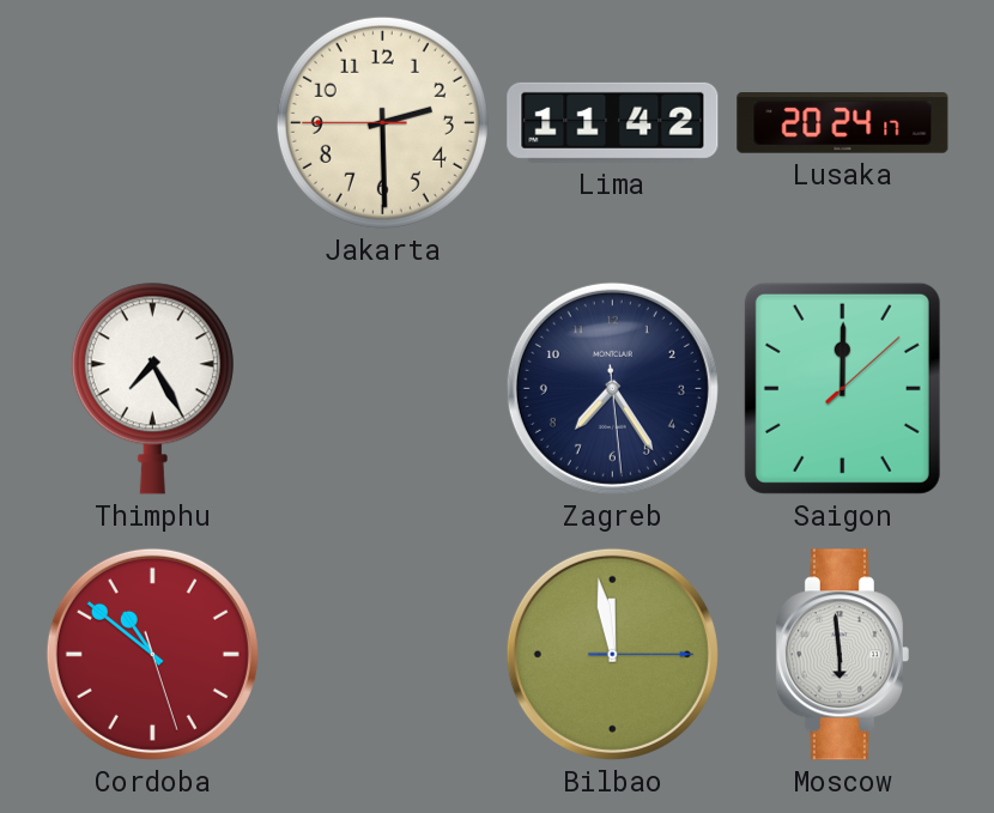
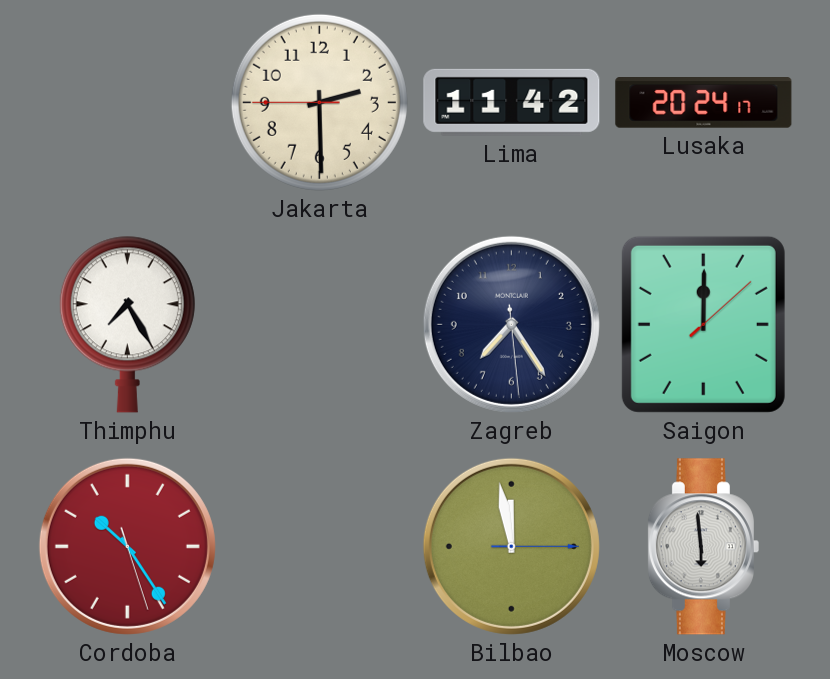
Cordoba: 10:51 -> 10:24
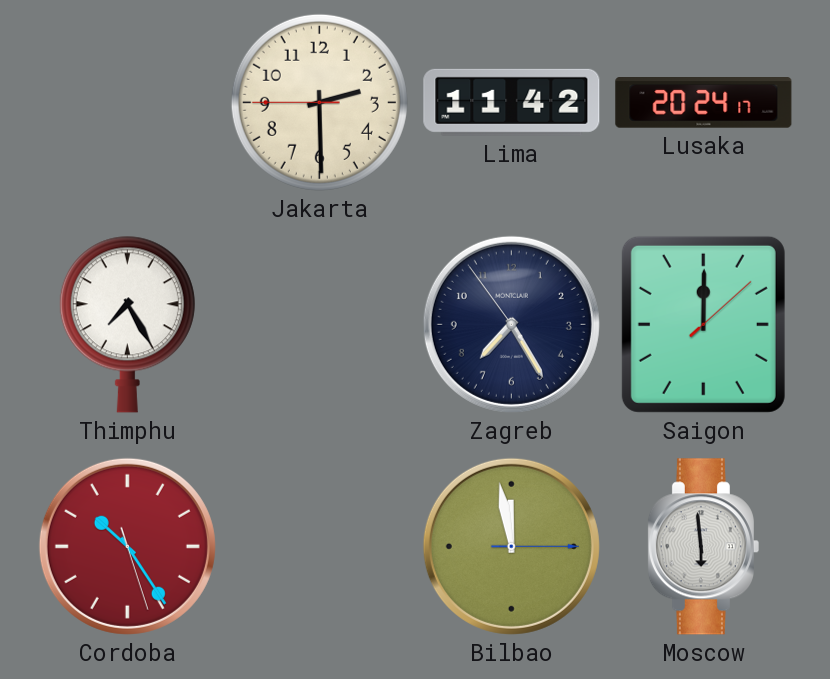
Zagreb: 7:24:29 -> 7:24:54
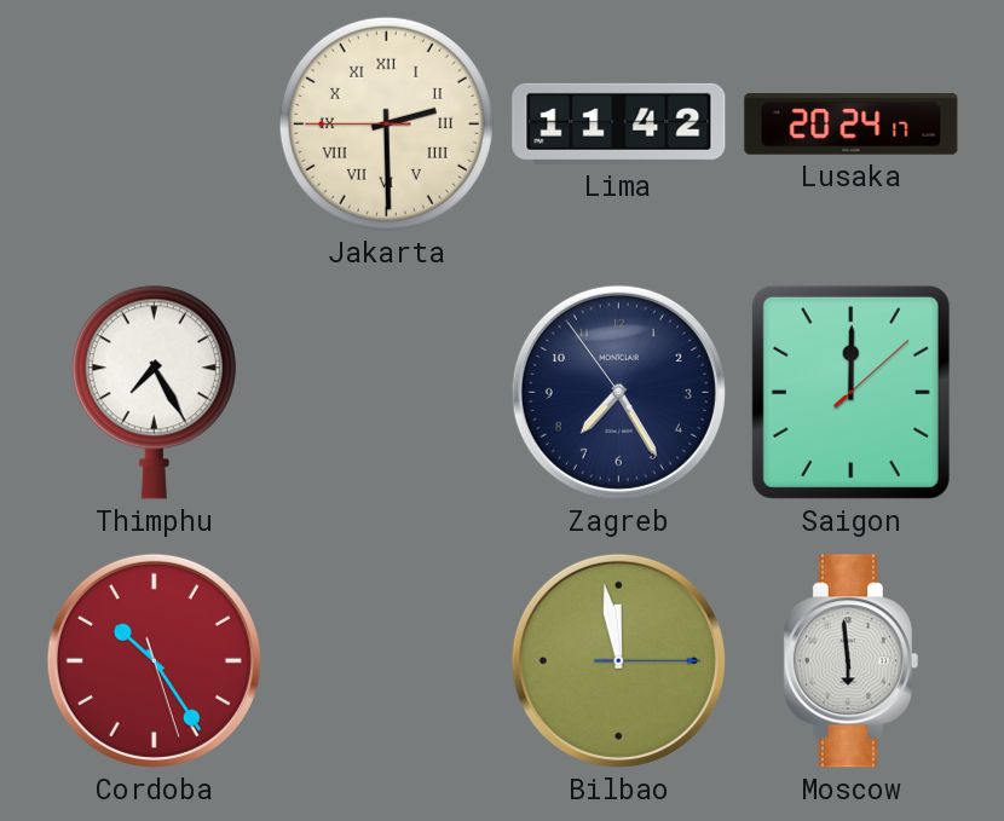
Jakarta numerals: Arabic -> Roman
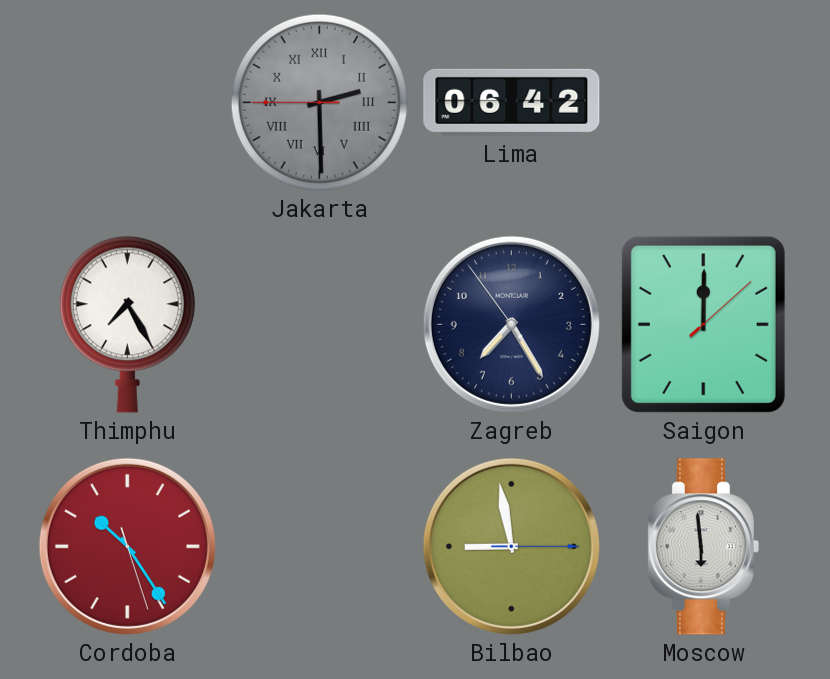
Jakarta dial: cream -> grey
Lima: 11:42 -> 06:42
Lusaka: 20:24 -> none
Bilbao: 11:58 -> 8:58
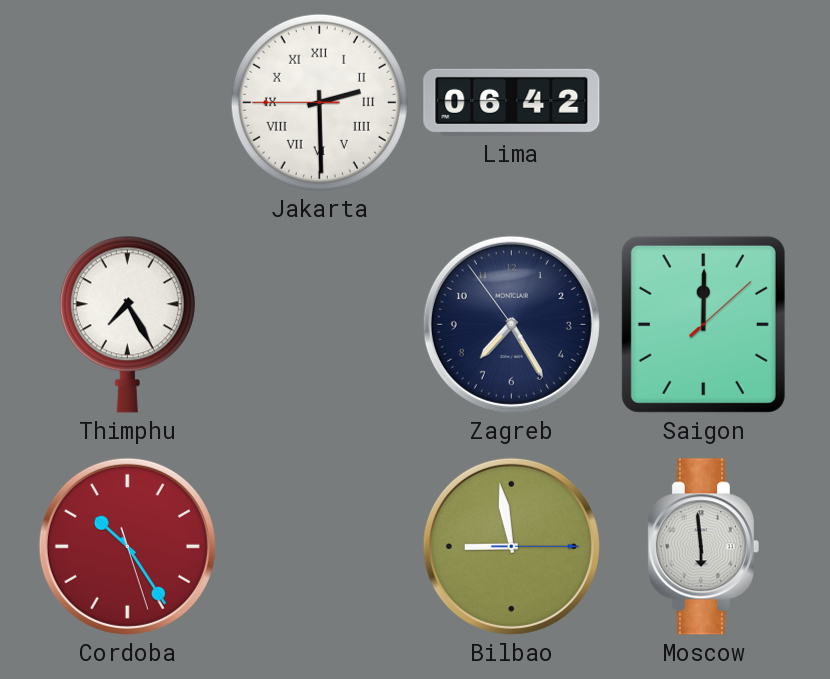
Jakarta dial: grey -> white
